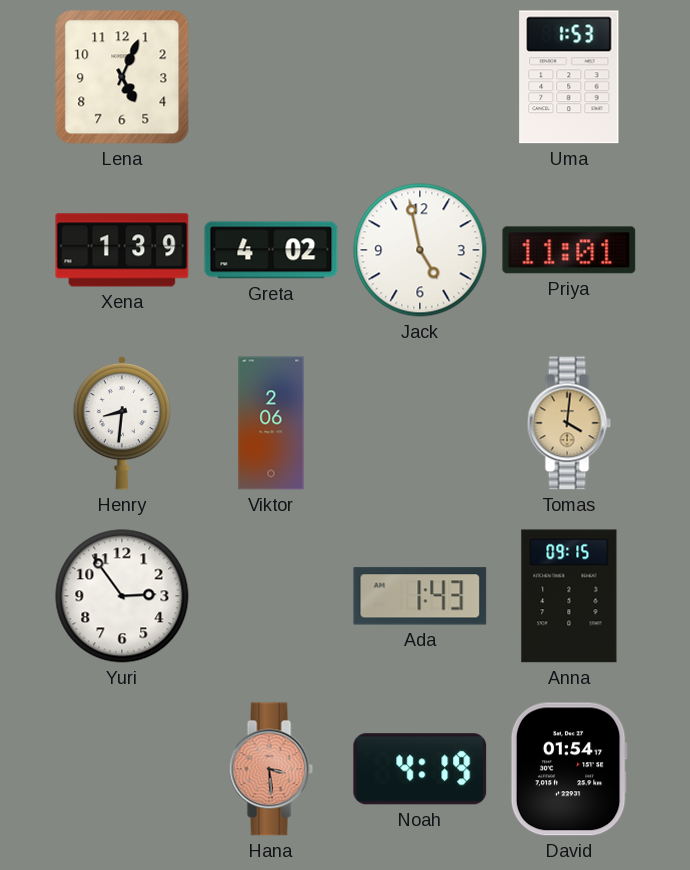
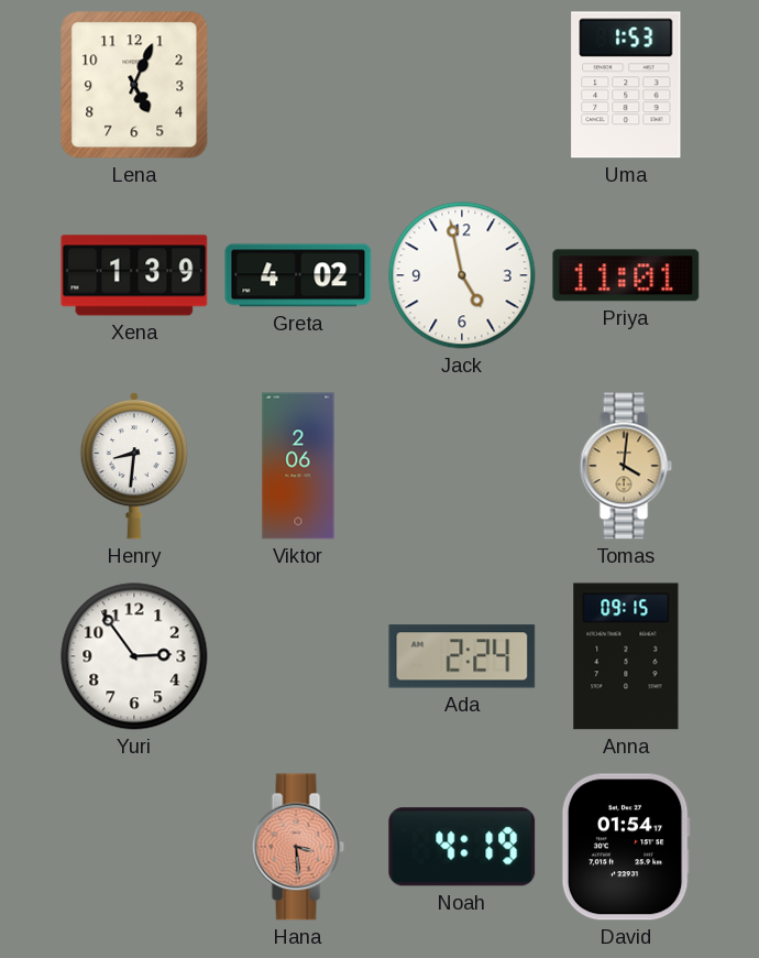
Ada: 1:43 -> 2:24
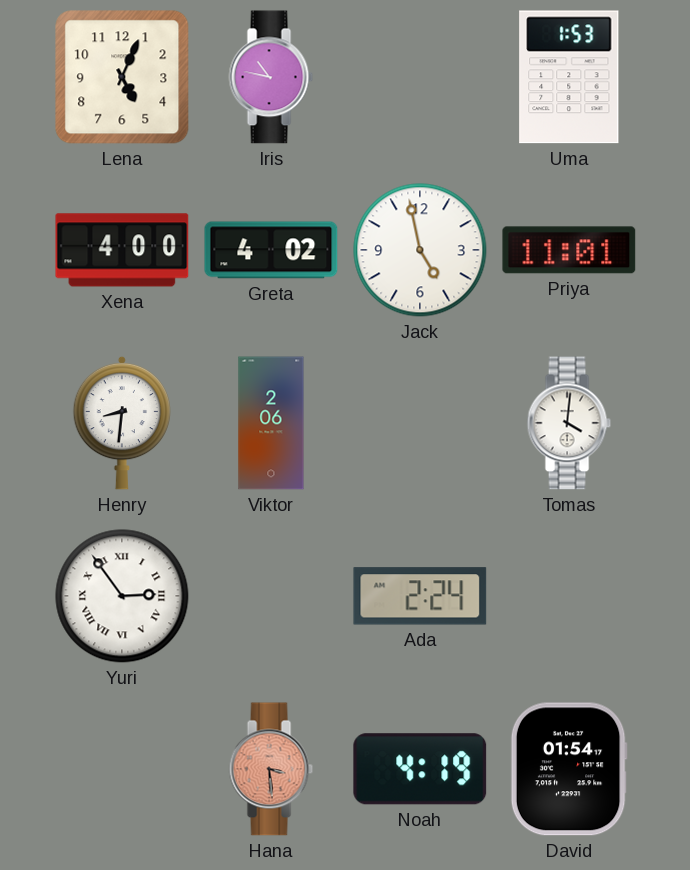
Iris: none -> 10:47
Xena: 1:39 -> 4:00
Tomas dial: champagne -> white
Yuri numerals: Arabic -> Roman
Anna: 09:15 -> none
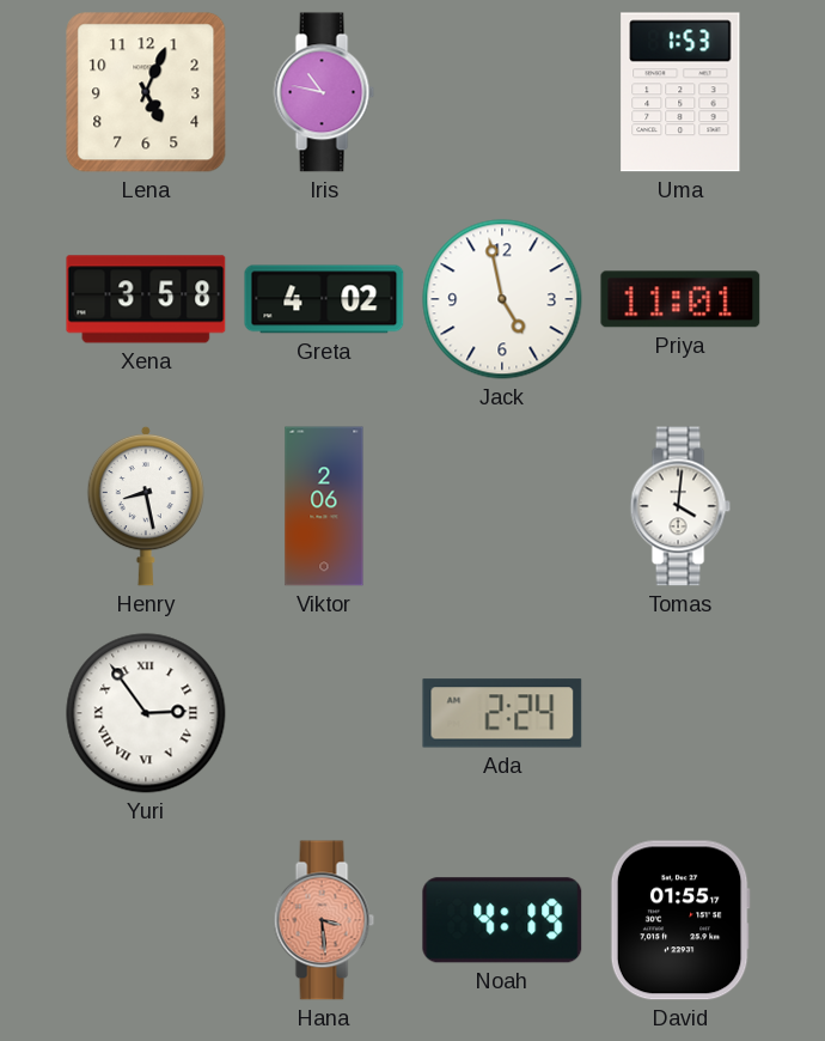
Xena: 4:00 -> 3:58
Henry: 8:31 -> 8:28
David: 01:54 -> 01:55
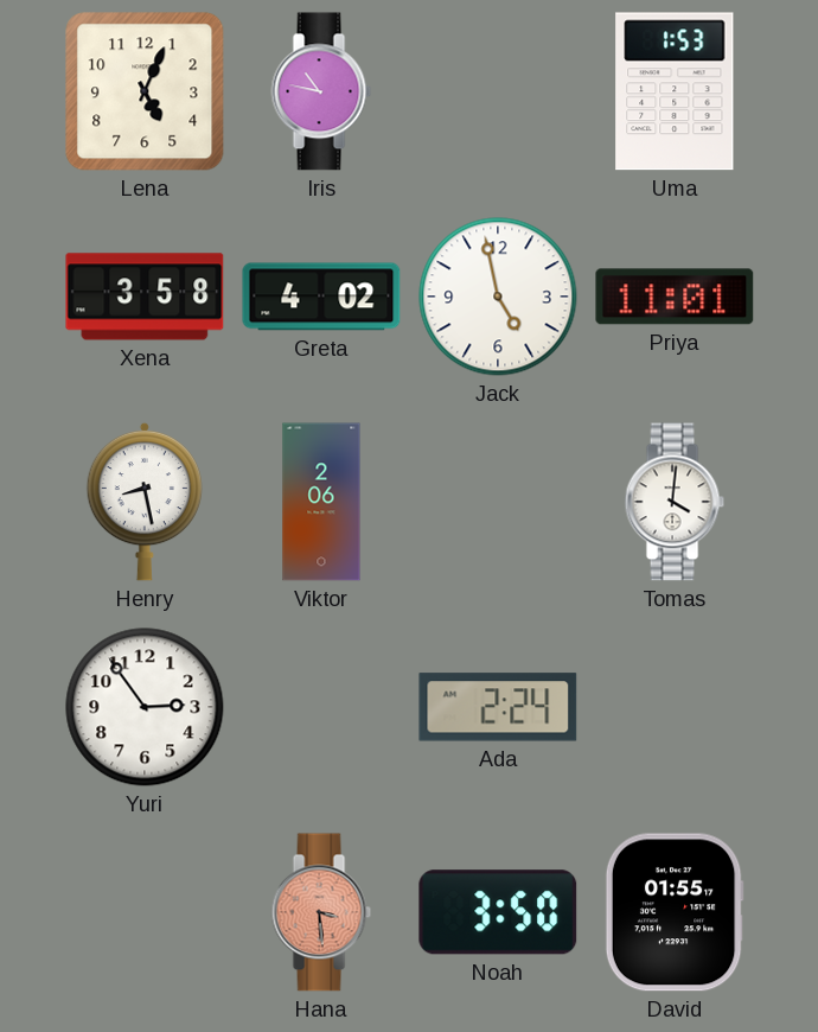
Yuri numerals: Roman -> Arabic
Noah: 4:19 -> 3:50
